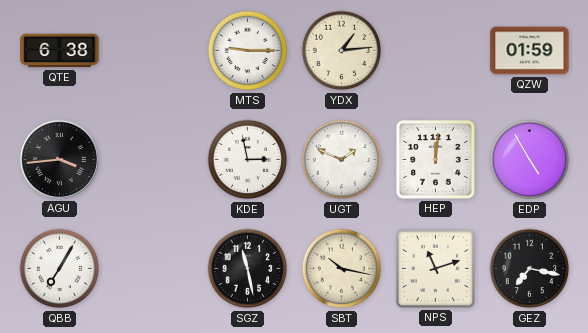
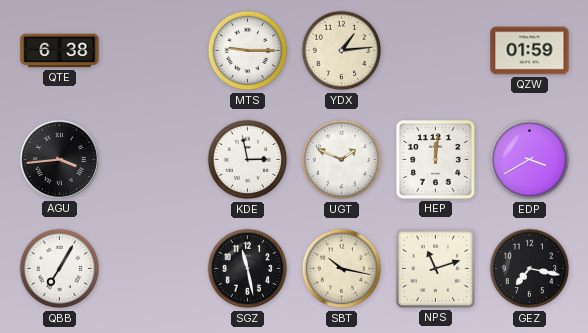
EDP: 4:55 -> 3:40
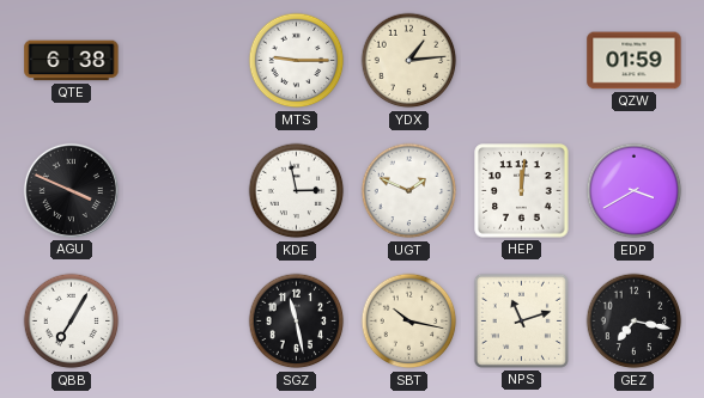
AGU: 3:44 -> 3:49
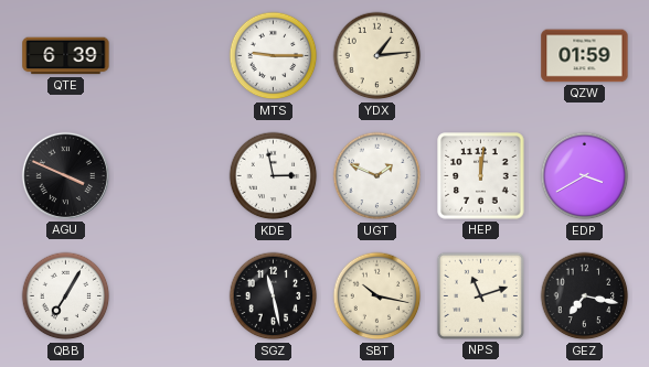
QTE: 6:38 -> 6:39
